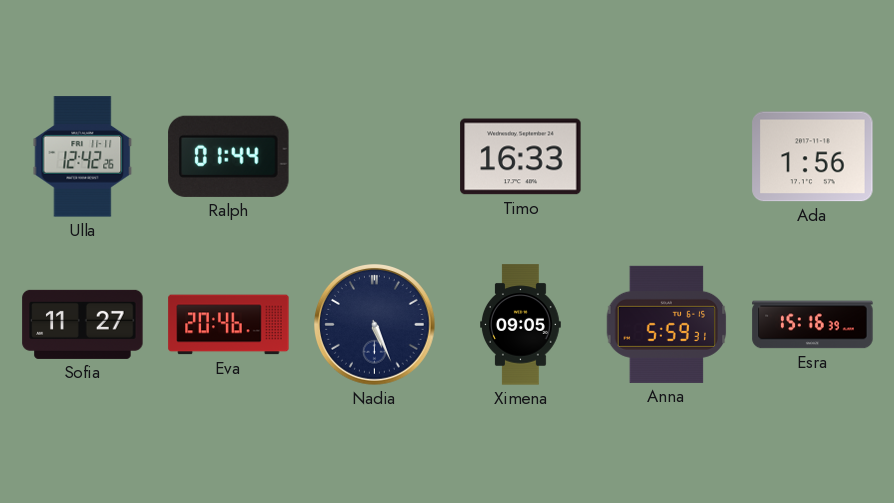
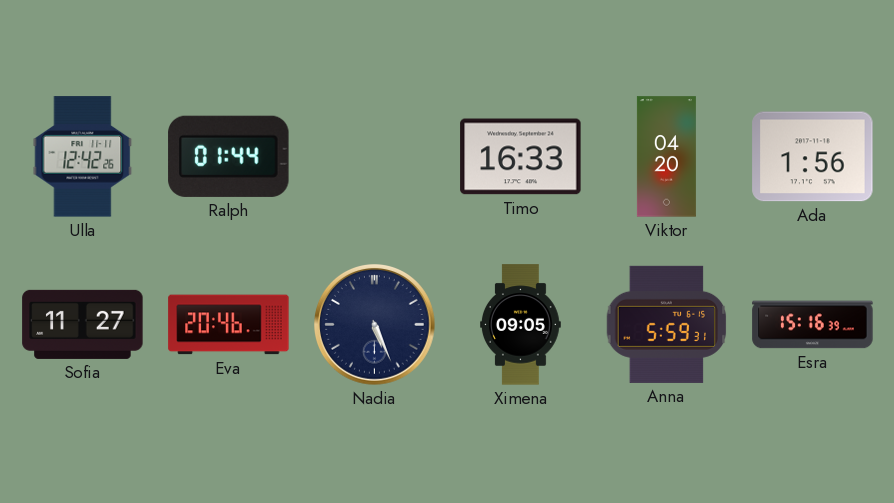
Viktor: none -> 04:20
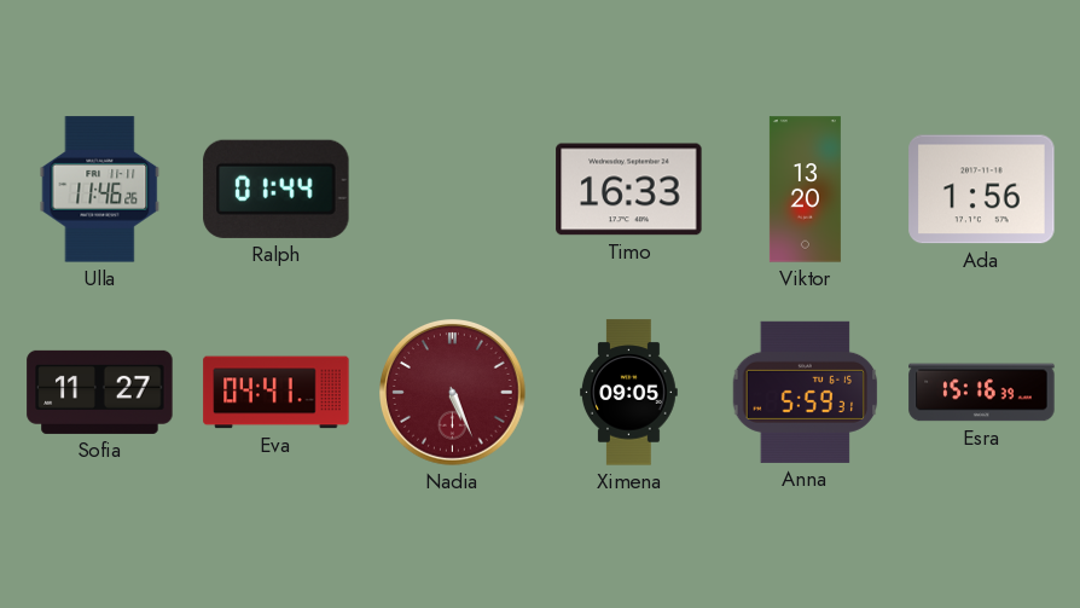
Ulla: 12:42 -> 11:46
Viktor: 04:20 -> 13:20
Eva: 20:46 -> 04:41
Nadia dial: navy -> burgundy
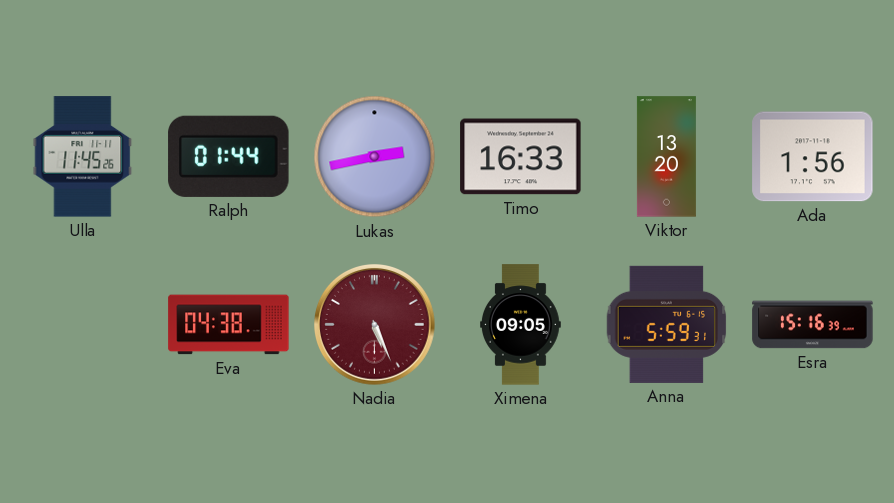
Ulla: 11:46 -> 11:45
Lukas: none -> 2:43
Sofia: 11:27 -> none
Eva: 04:41 -> 04:38
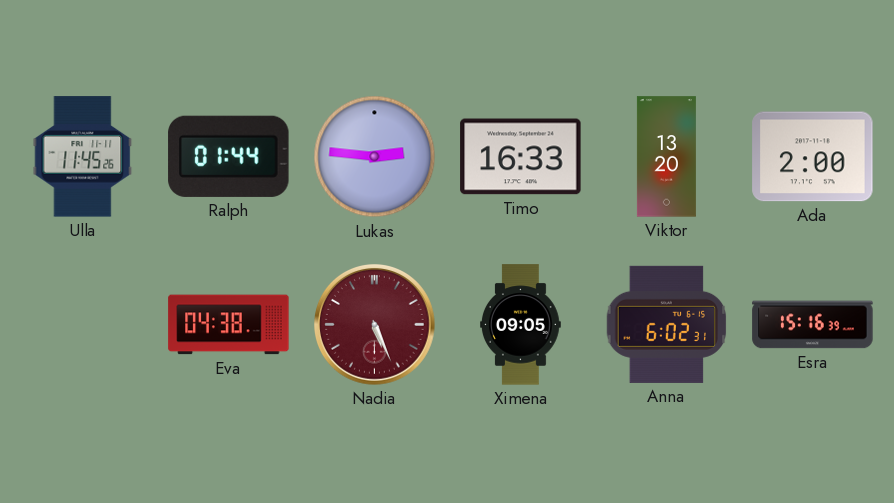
Lukas: 2:43 -> 2:46
Ada: 1:56 -> 2:00
Anna: 5:59 -> 6:02
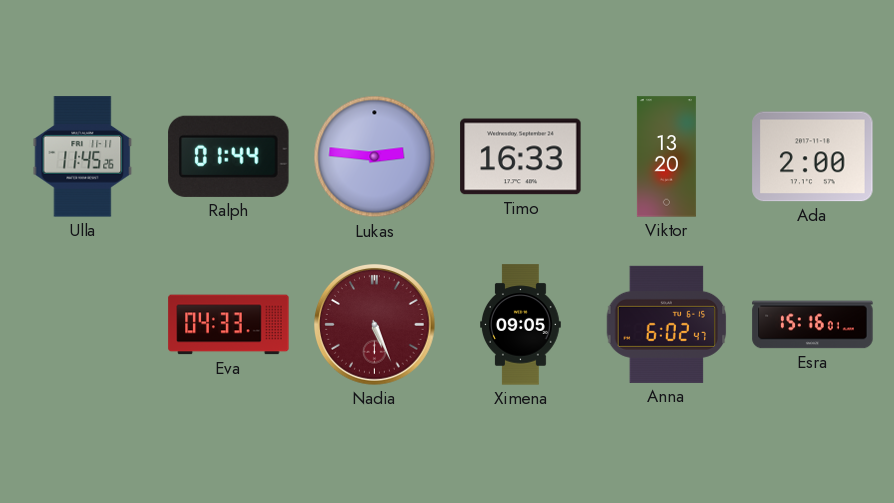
Eva: 04:38 -> 04:33
Anna: 6:02:31 -> 6:02:47
Esra: 15:16:39 -> 15:16:01
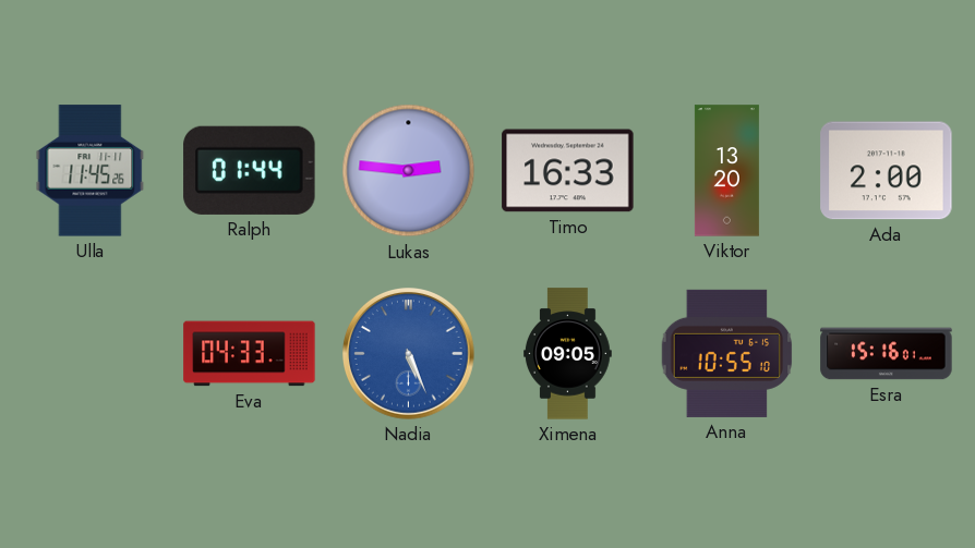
Nadia dial: burgundy -> blue
Anna: 6:02 -> 10:55
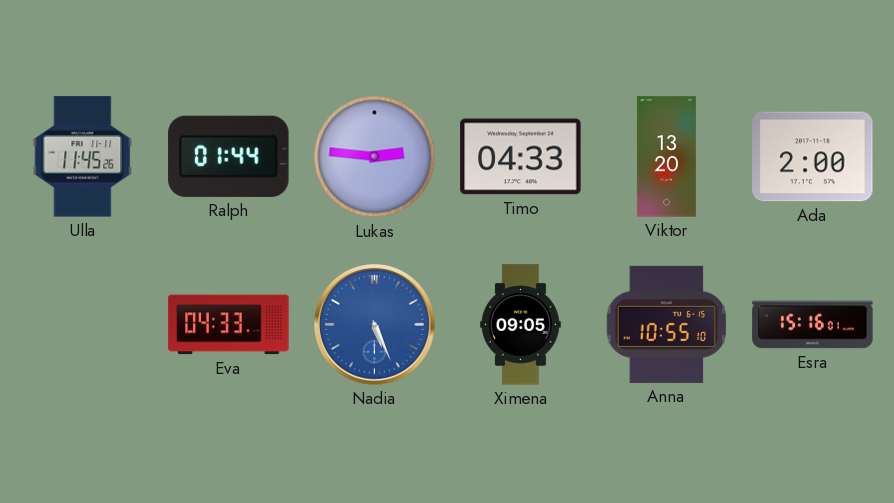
Timo: 16:33 -> 04:33
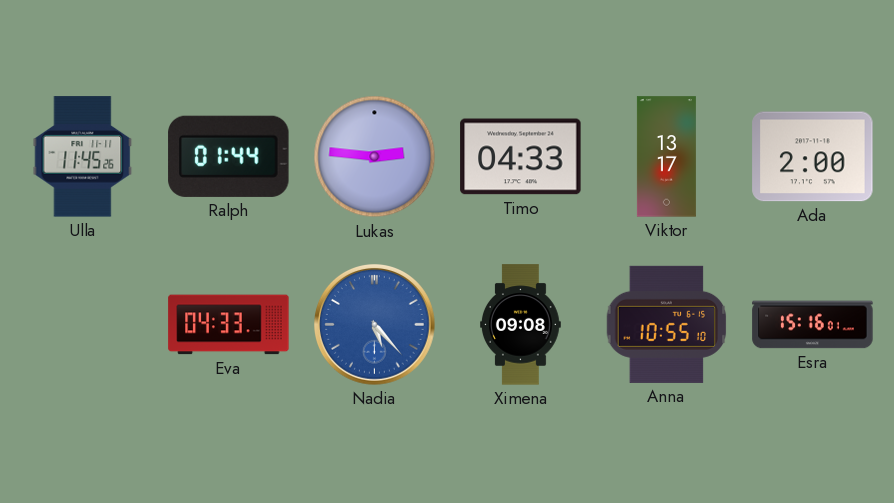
Viktor: 13:20 -> 13:17
Nadia: 5:26 -> 5:23
Ximena: 09:05 -> 09:08
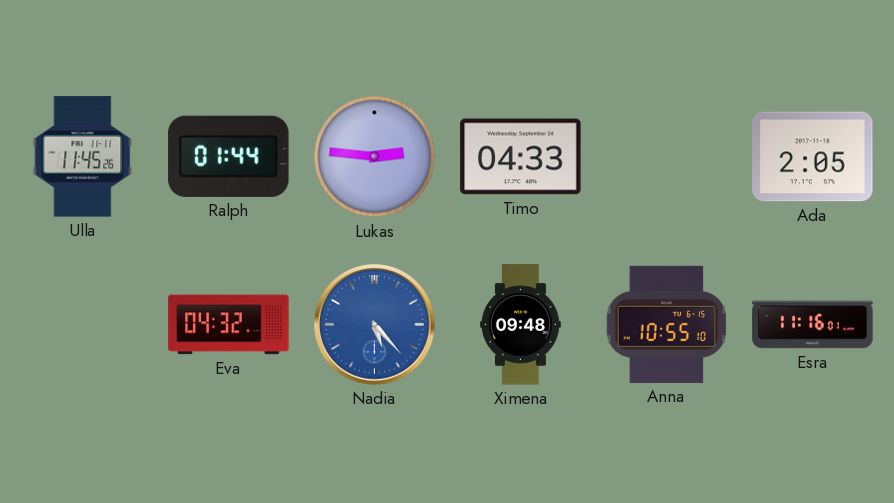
Viktor: 13:17 -> none
Ada: 2:00 -> 2:05
Eva: 04:33 -> 04:32
Ximena: 09:08 -> 09:48
Esra: 15:16 -> 11:16
